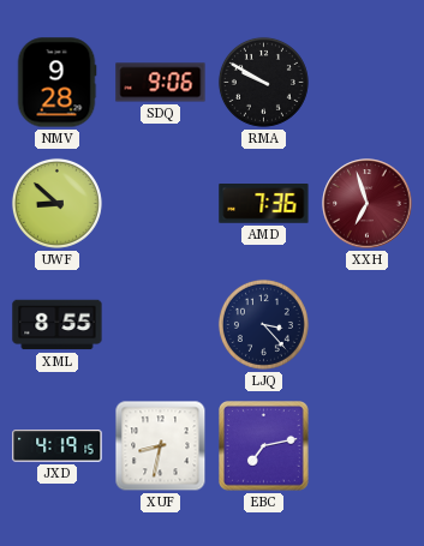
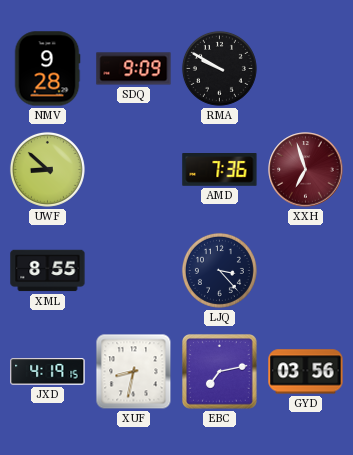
SDQ: 9:06 -> 9:09
GYD: none -> 03:56
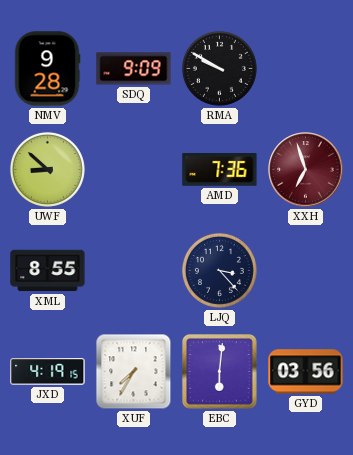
XUF: 8:32 -> 7:35
EBC: 7:13 -> 6:01
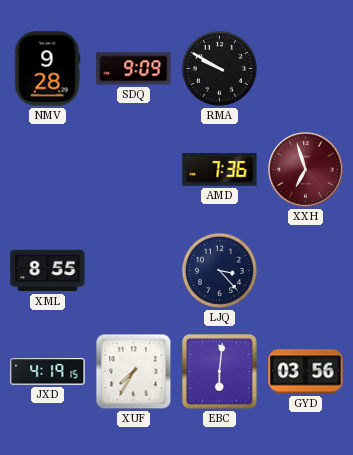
UWF: 8:52 -> none
